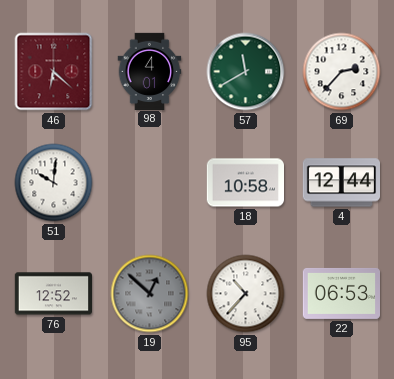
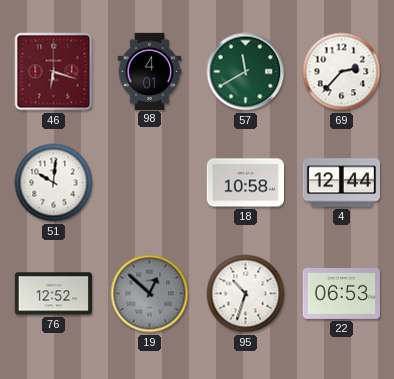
46: 6:22 -> 6:18
95: 10:37 -> 10:33
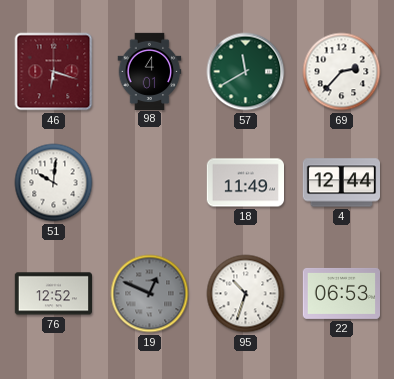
18: 10:58 -> 11:49
19: 12:52 -> 12:49
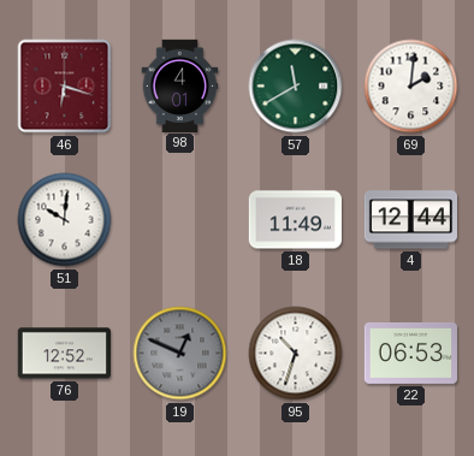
69: 2:37 -> 2:01
